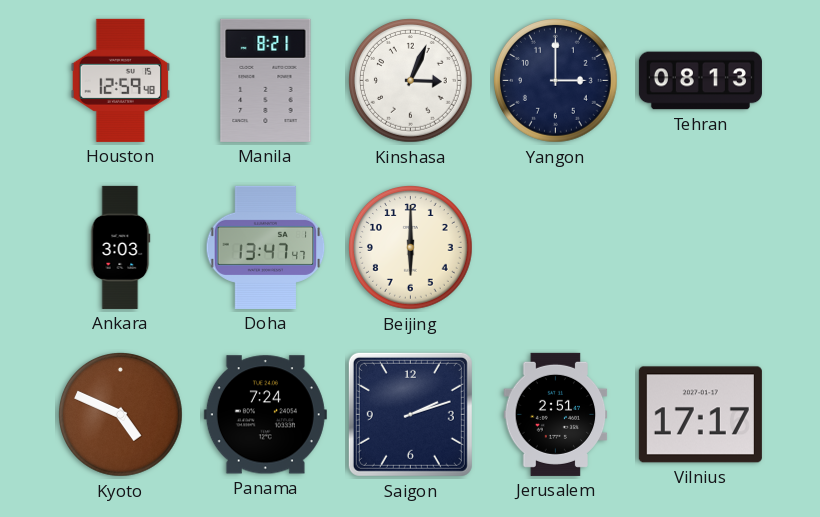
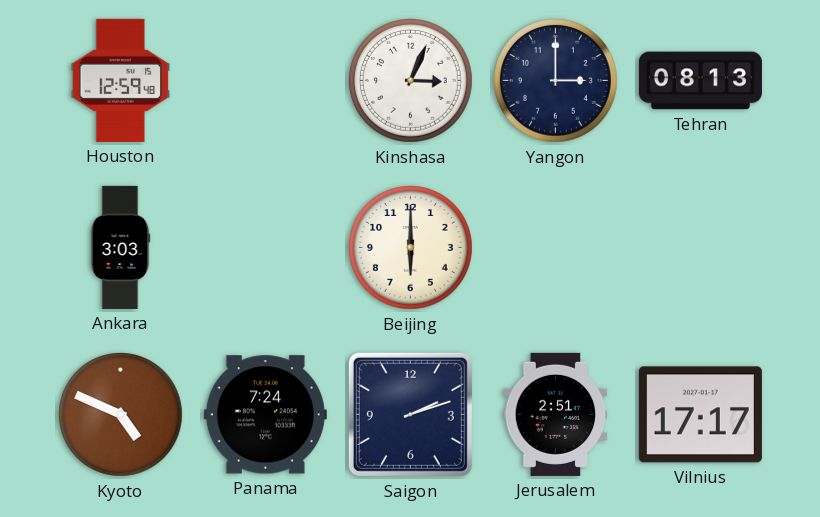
Manila: 8:21 -> none
Doha: 13:47 -> none
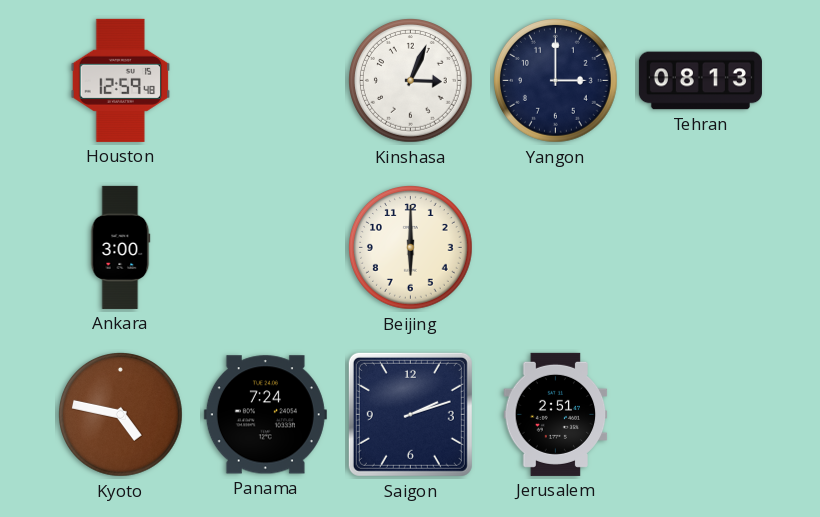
Ankara: 3:03 -> 3:00
Kyoto: 4:49 -> 4:47
Vilnius: 17:17 -> none
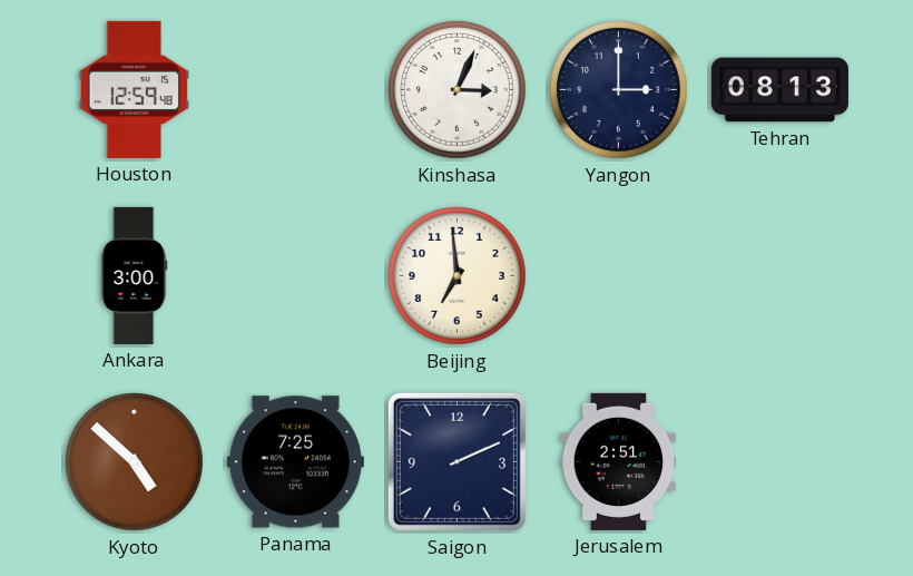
Beijing: 6:00 -> 6:59
Kyoto: 4:47 -> 4:52
Panama: 7:24 -> 7:25
Saigon: 2:12 -> 2:11
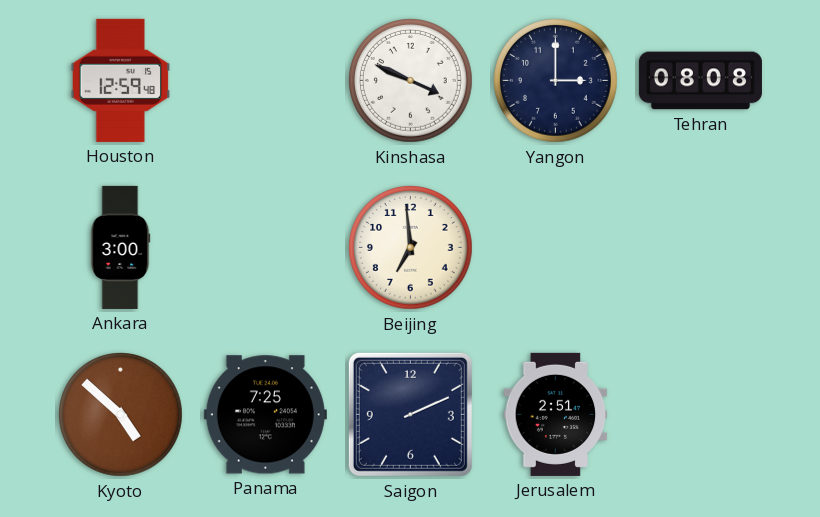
Kinshasa: 3:04 -> 3:49
Tehran: 08:13 -> 08:08
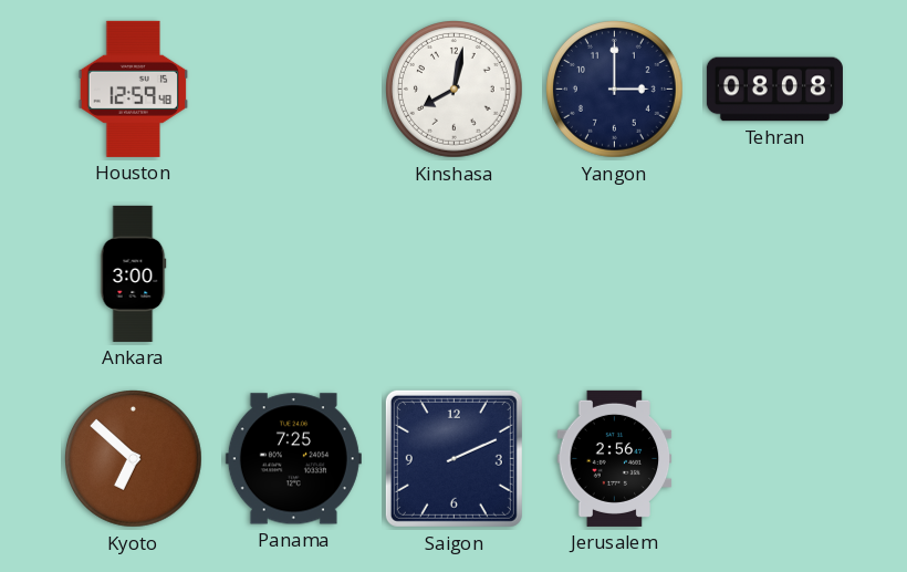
Kinshasa: 3:49 -> 8:02
Beijing: 6:59 -> none
Kyoto: 4:52 -> 6:52
Jerusalem: 2:51 -> 2:56
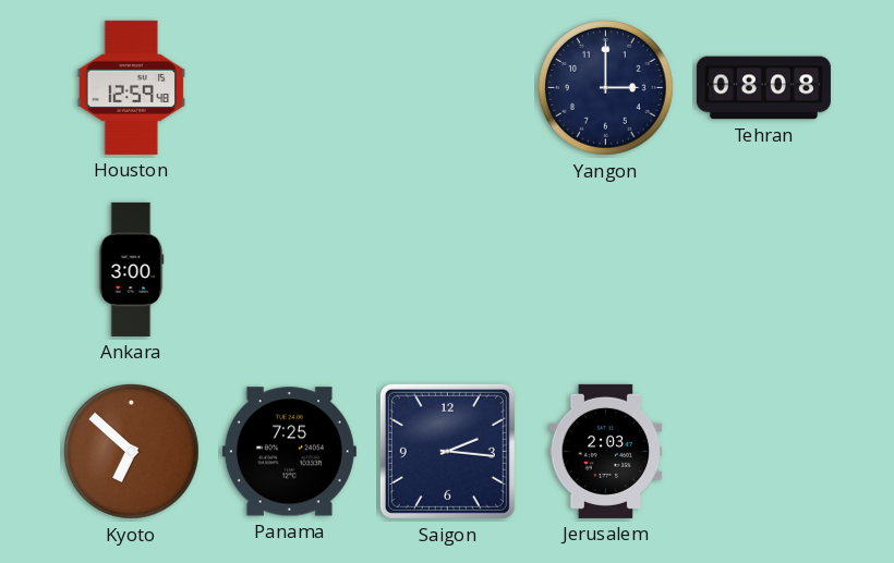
Kinshasa: 8:02 -> none
Saigon: 2:11 -> 2:16
Jerusalem: 2:56 -> 2:03
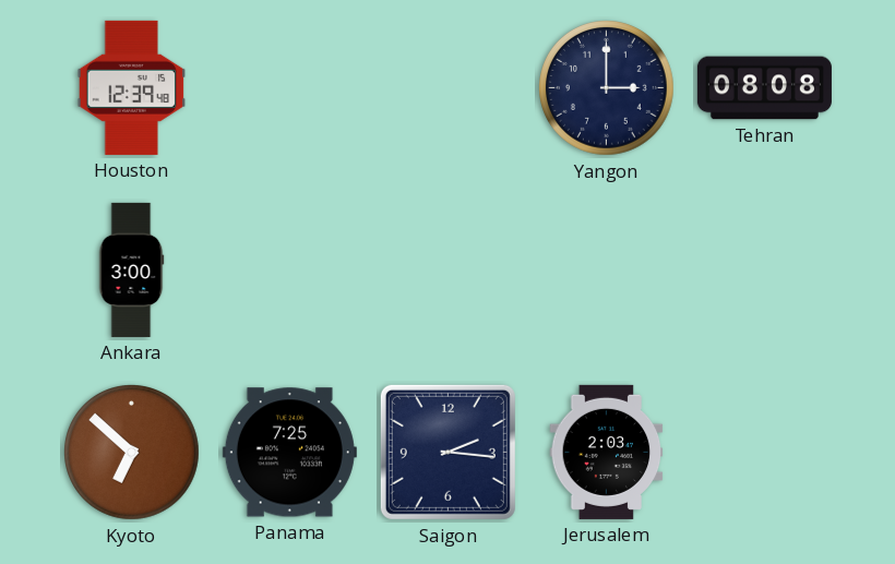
Houston: 12:59 -> 12:39
